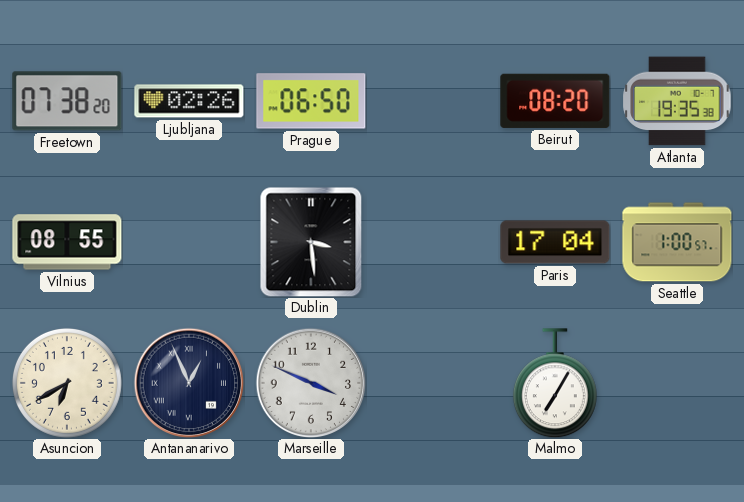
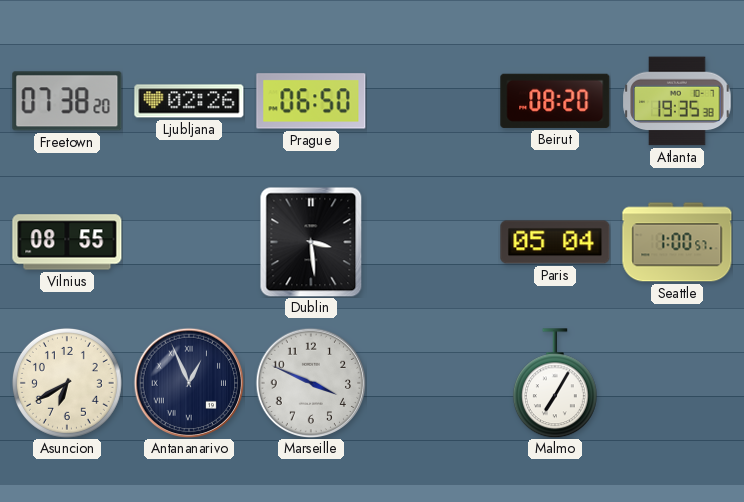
Paris: 17:04 -> 05:04
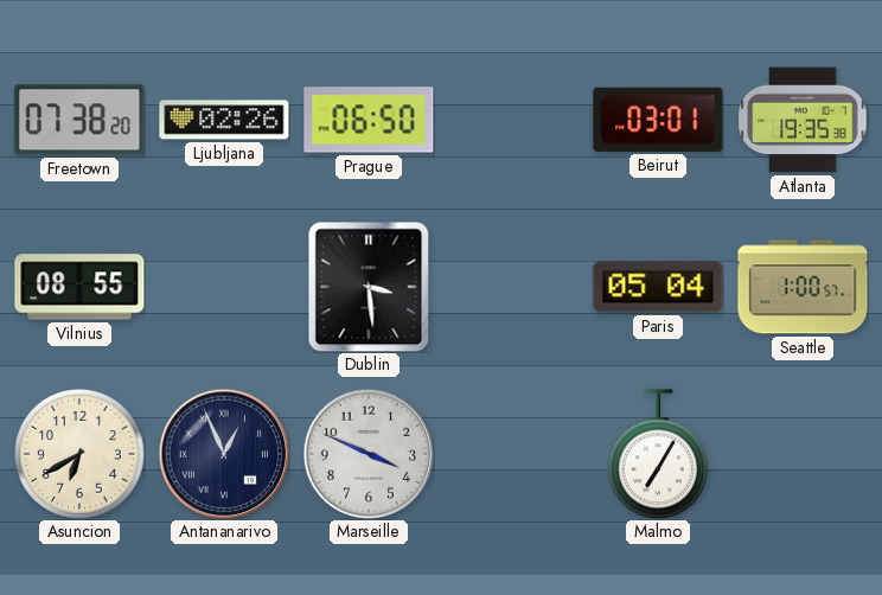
Beirut: 08:20 -> 03:01
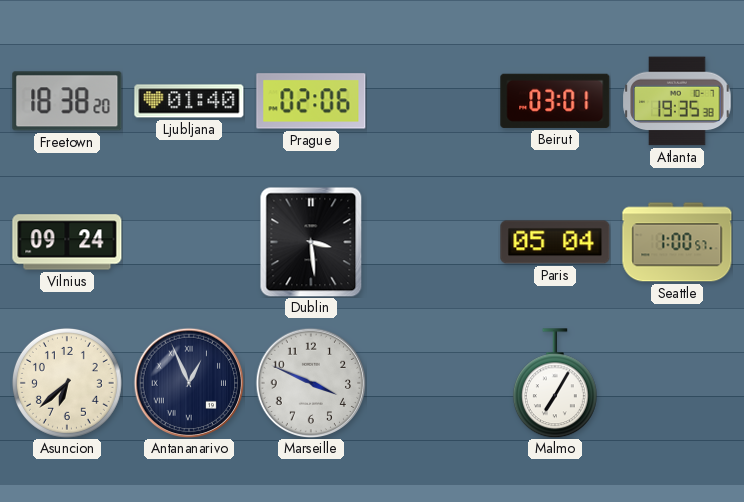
Freetown: 07:38 -> 18:38
Ljubljana: 02:26 -> 01:40
Prague: 06:50 -> 02:06
Vilnius: 08:55 -> 09:24
Asuncion: 6:40 -> 6:38
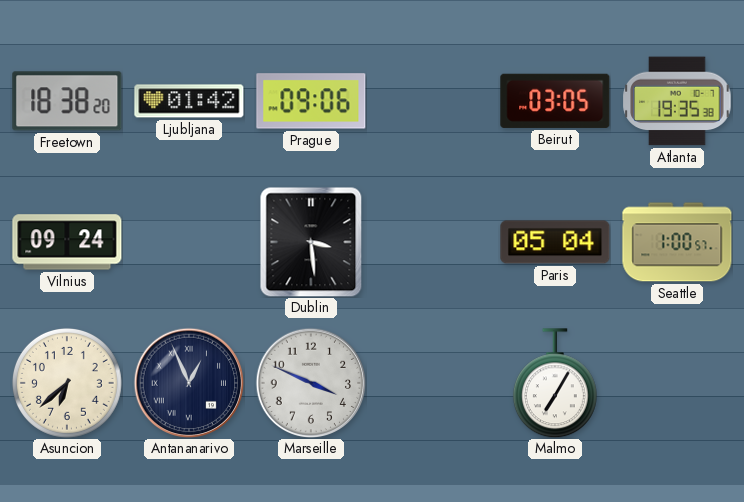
Ljubljana: 01:40 -> 01:42
Prague: 02:06 -> 09:06
Beirut: 03:01 -> 03:05
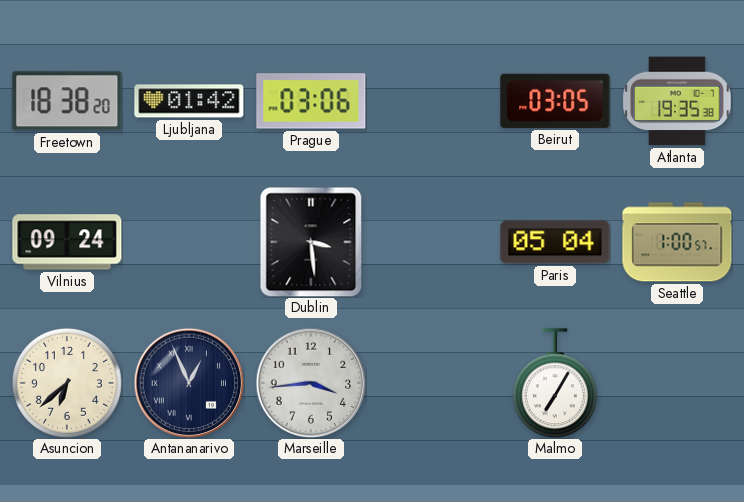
Prague: 09:06 -> 03:06
Marseille: 3:49 -> 3:44
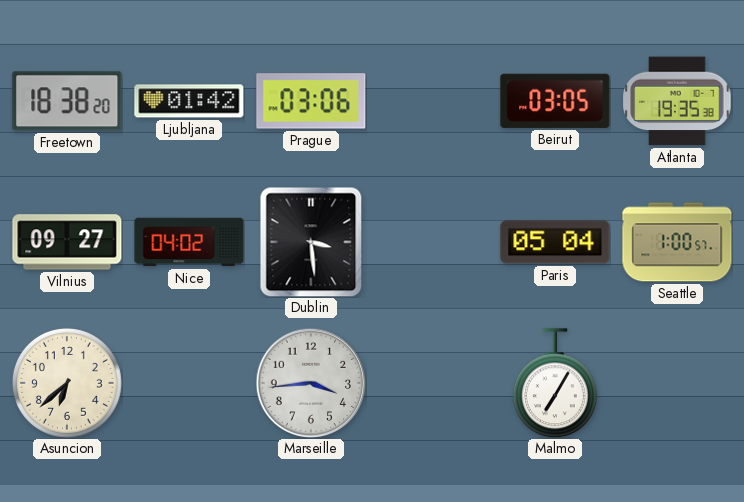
Vilnius: 09:24 -> 09:27
Nice: none -> 04:02
Antananarivo: 12:56 -> none
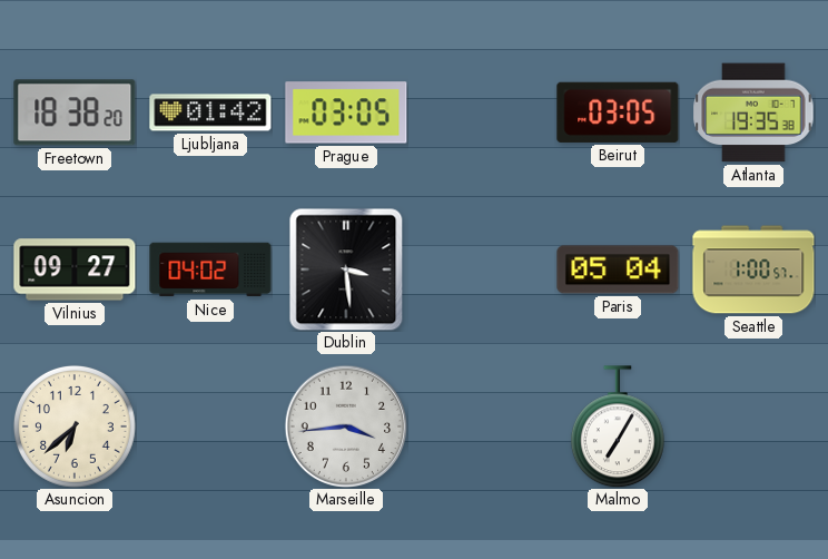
Prague: 03:06 -> 03:05
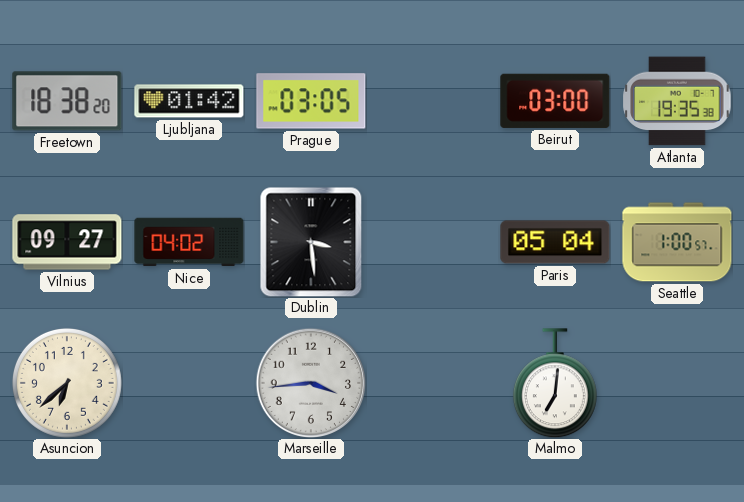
Beirut: 03:05 -> 03:00
Malmo: 7:05 -> 7:01
